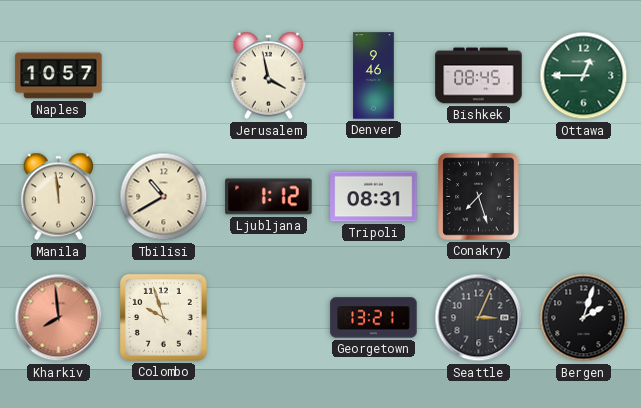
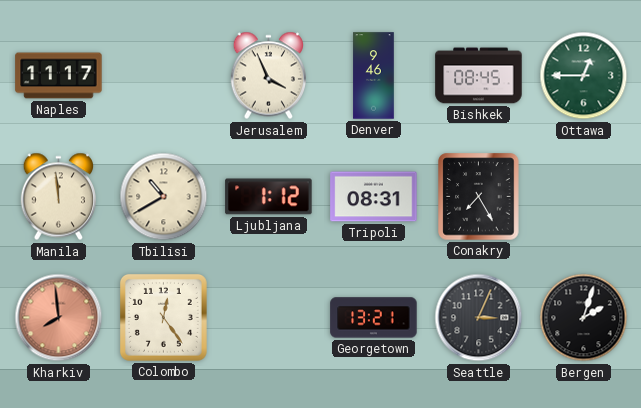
Naples: 10:57 -> 11:17
Jerusalem: 3:58 -> 3:56
Conakry: 7:27 -> 7:25
Colombo: 9:57 -> 12:24
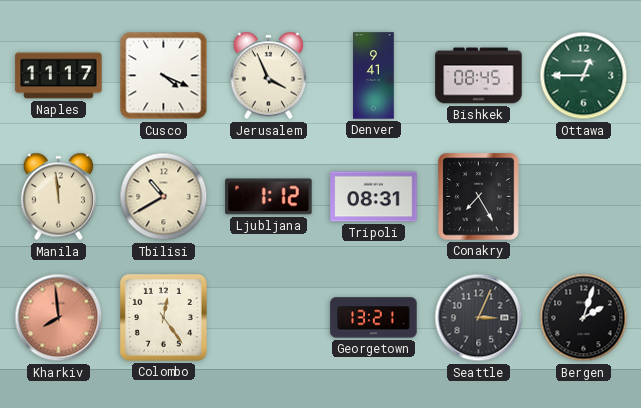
Cusco: none -> 4:19
Denver: 9:46 -> 9:41
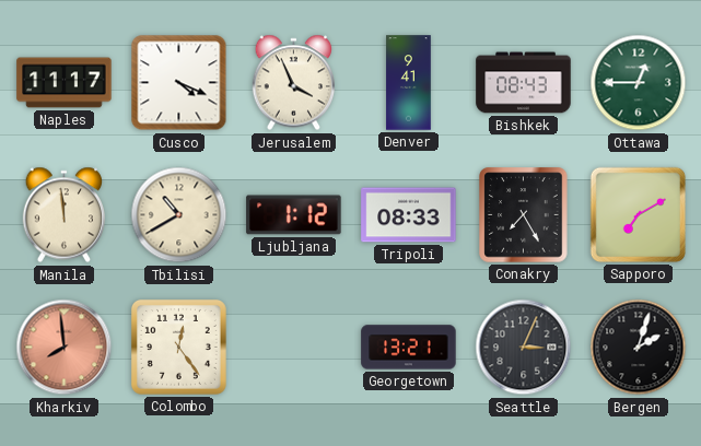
Bishkek: 08:45 -> 08:43
Tripoli: 08:31 -> 08:33
Sapporo: none -> 7:10
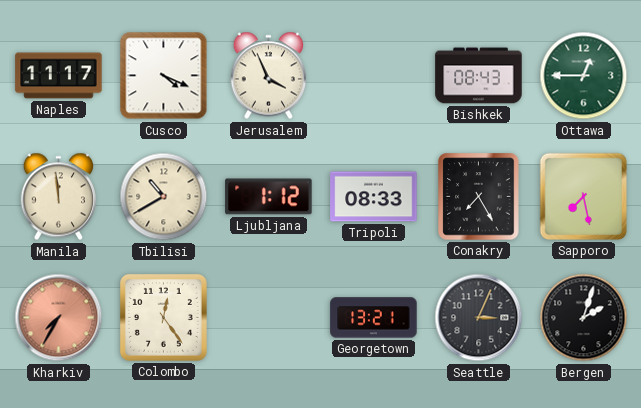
Denver: 9:41 -> none
Sapporo: 7:10 -> 7:28
Kharkiv: 7:59 -> 7:35
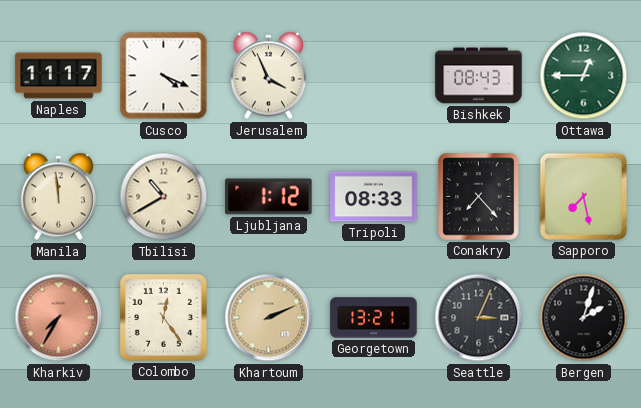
Conakry: 7:25 -> 7:23
Khartoum: none -> 2:11
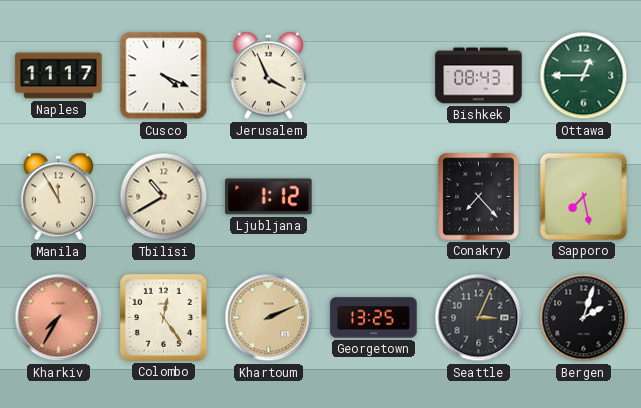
Manila: 11:59 -> 11:55
Tripoli: 08:33 -> none
Georgetown: 13:21 -> 13:25
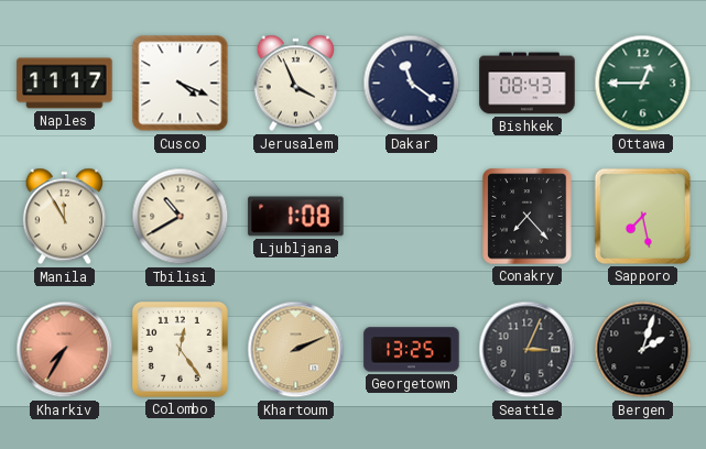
Dakar: none -> 11:21
Ljubljana: 1:12 -> 1:08
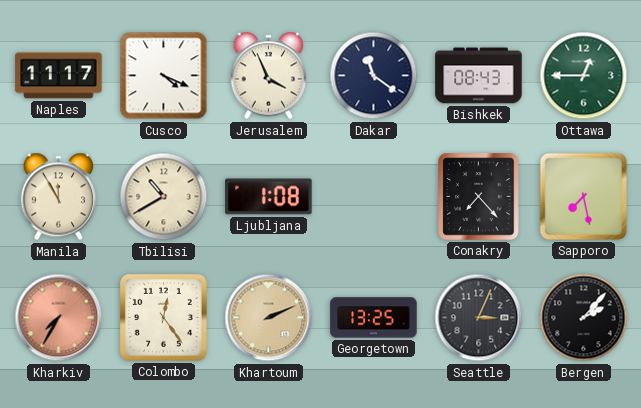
Bergen: 2:03 -> 2:07
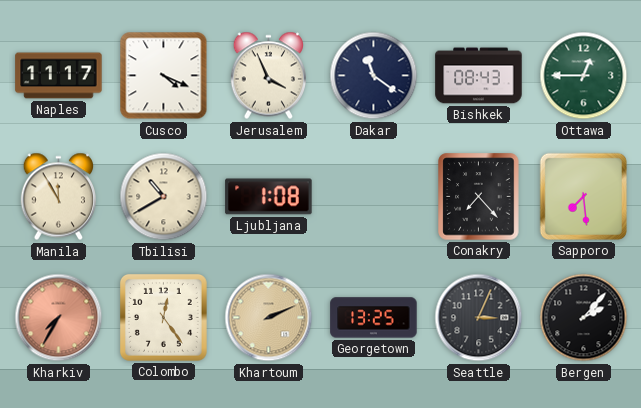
Sapporo: 7:28 -> 7:29
